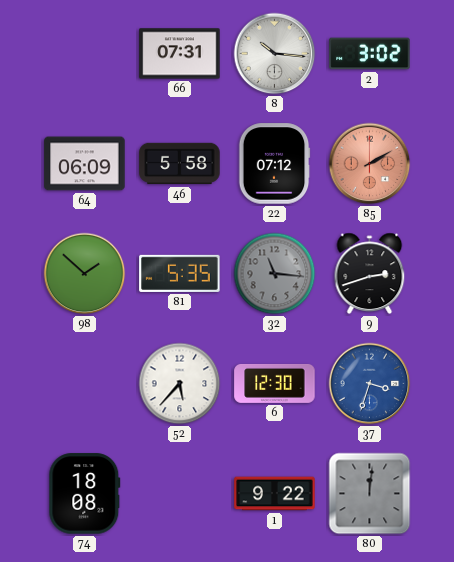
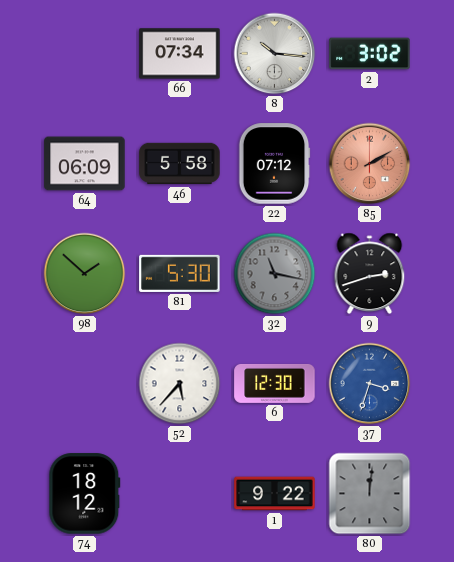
66: 07:31 -> 07:34
81: 5:35 -> 5:30
32: 11:16 -> 11:17
74: 18:08 -> 18:12
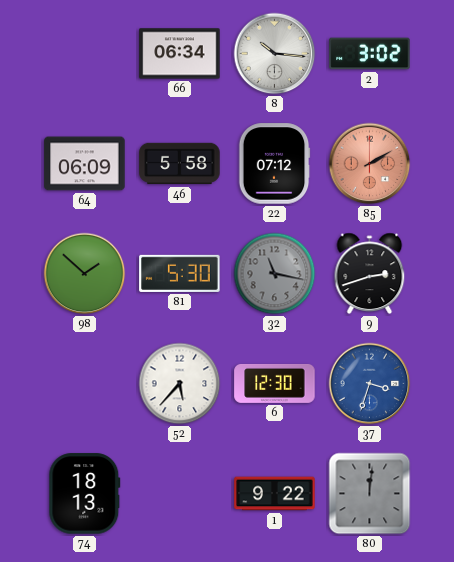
66: 07:34 -> 06:34
74: 18:12 -> 18:13
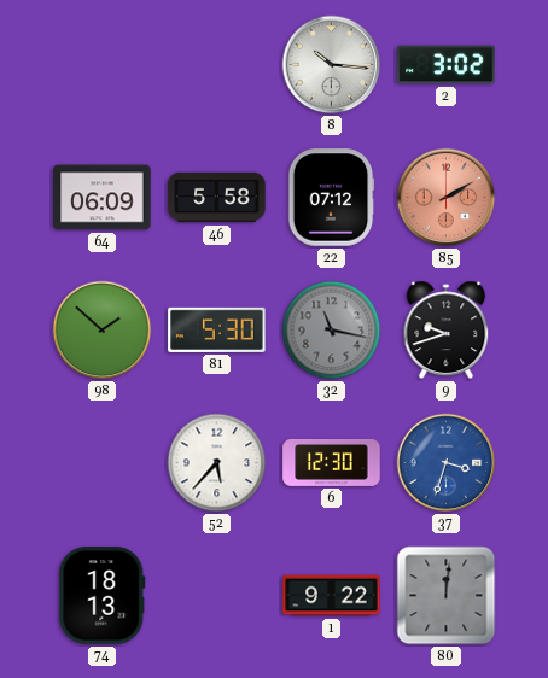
66: 06:34 -> none
9: 2:42 -> 9:42
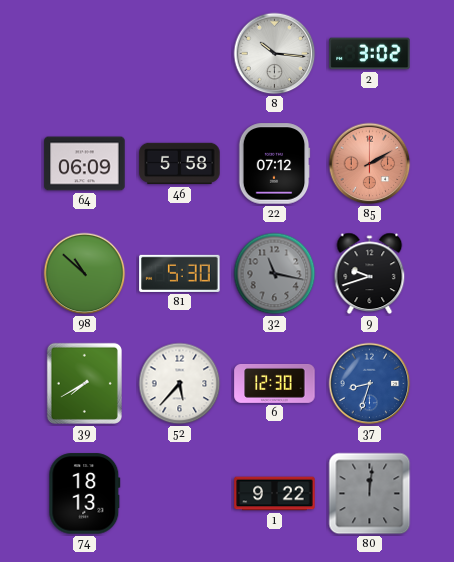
98: 1:52 -> 10:52
39: none -> 7:40
37: 3:33 -> 8:33
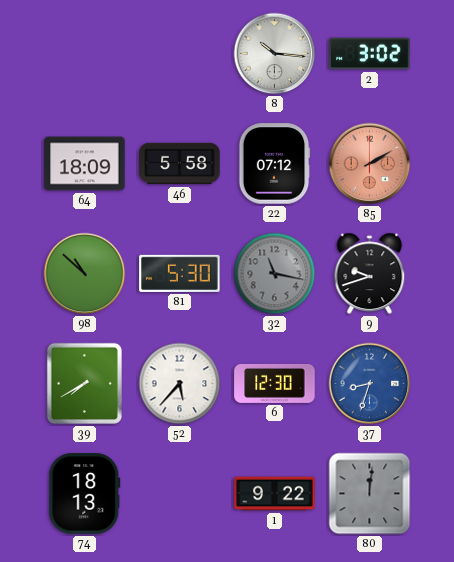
64: 06:09 -> 18:09
